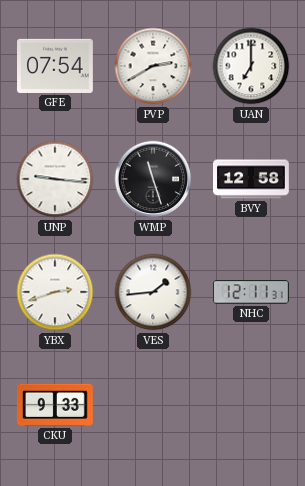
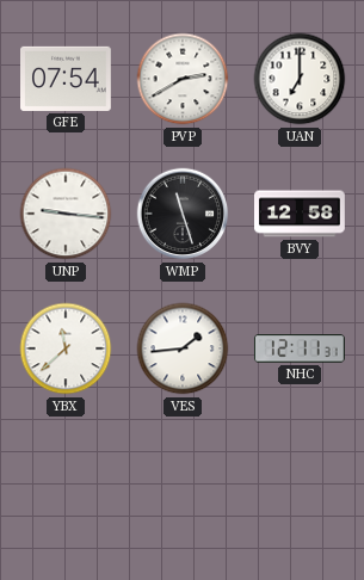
YBX: 2:42 -> 11:38
CKU: 9:33 -> none
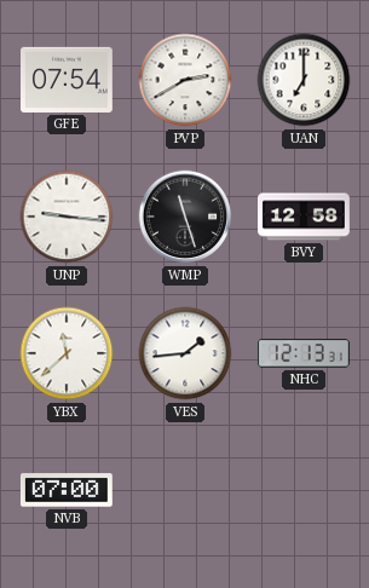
NHC: 12:11 -> 12:13
NVB: none -> 07:00
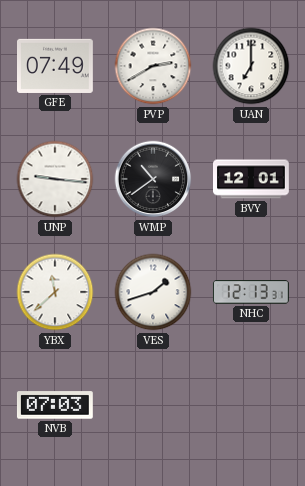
GFE: 07:54 -> 07:49
WMP: 11:27 -> 10:39
BVY: 12:58 -> 12:01
VES: 1:44 -> 1:42
NVB: 07:00 -> 07:03
